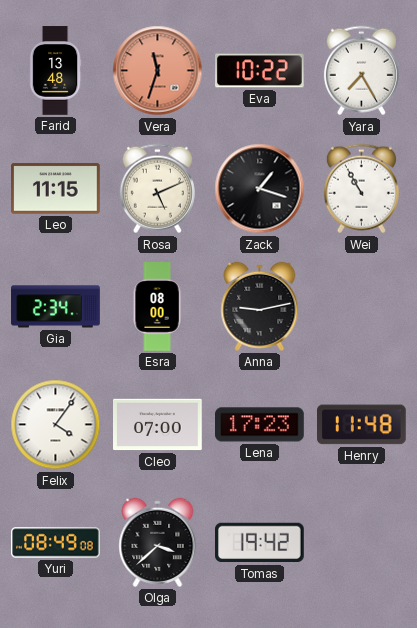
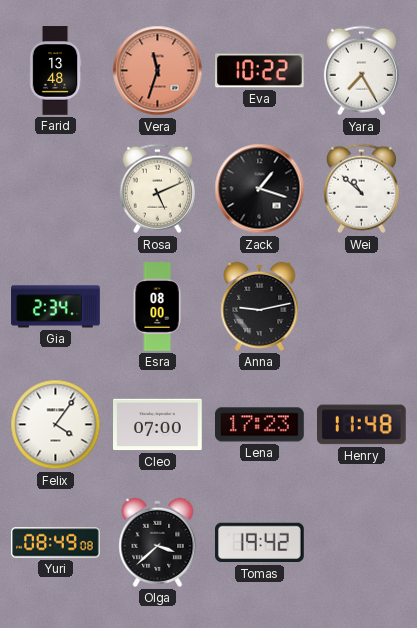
Leo: 11:15 -> none
Wei: 10:55 -> 10:52
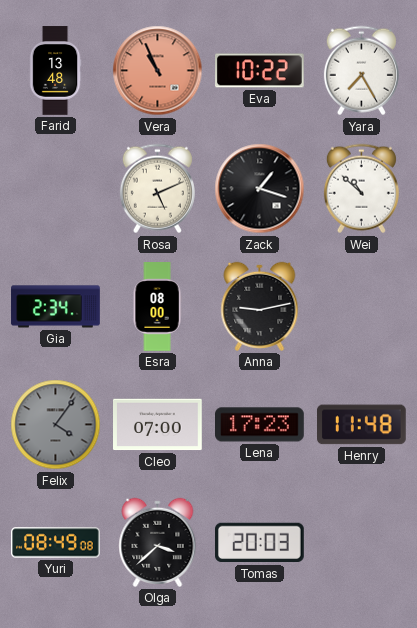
Vera: 11:33 -> 10:56
Felix dial: white -> grey
Tomas: 19:42 -> 20:03
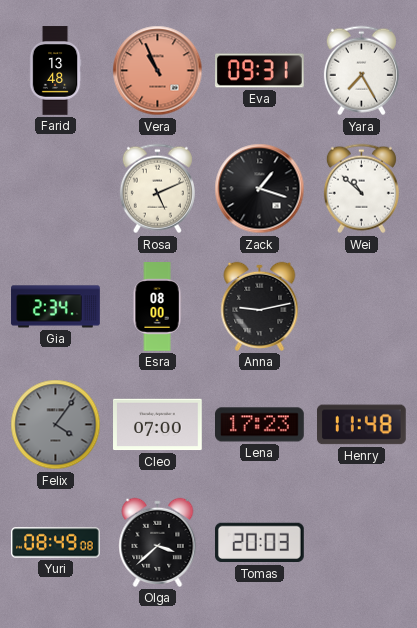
Eva: 10:22 -> 09:31
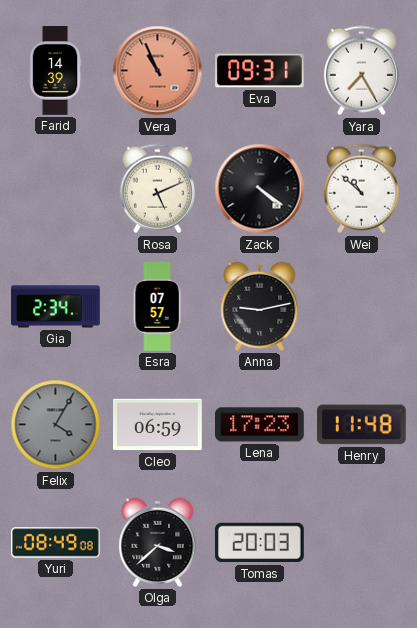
Farid: 13:48 -> 14:39
Zack: 1:18 -> 4:21
Esra: 08:00 -> 07:57
Felix: 4:06 -> 4:05
Cleo: 07:00 -> 06:59
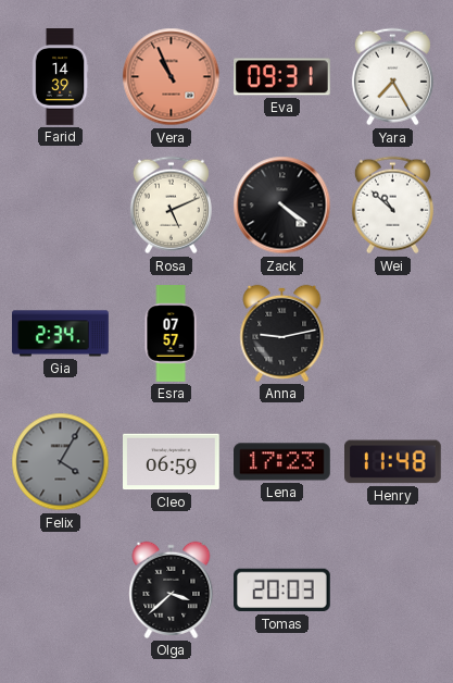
Yuri: 08:49 -> none
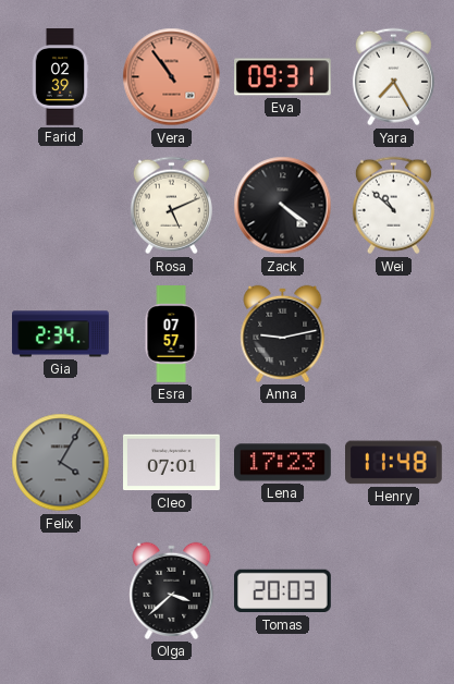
Farid: 14:39 -> 02:39
Vera: 10:56 -> 10:54
Cleo: 06:59 -> 07:01
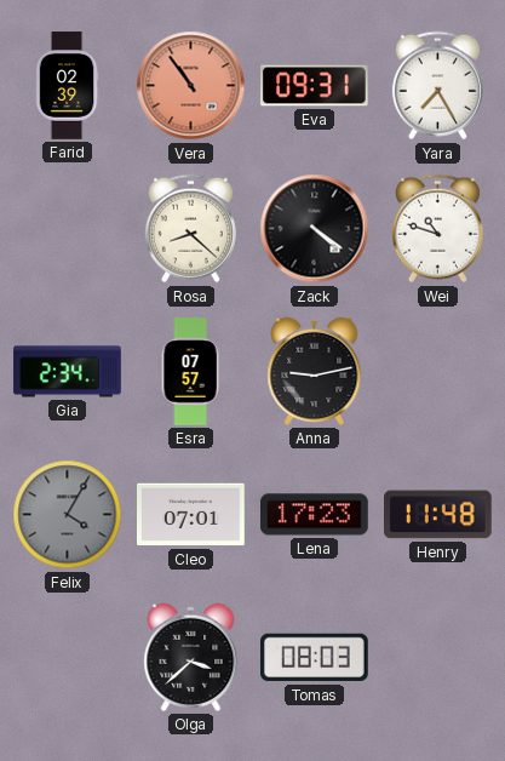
Rosa: 5:11 -> 8:22
Wei: 10:52 -> 10:48
Tomas: 20:03 -> 08:03
